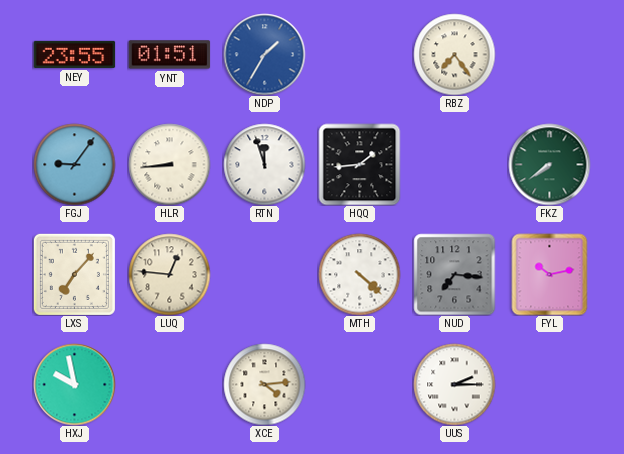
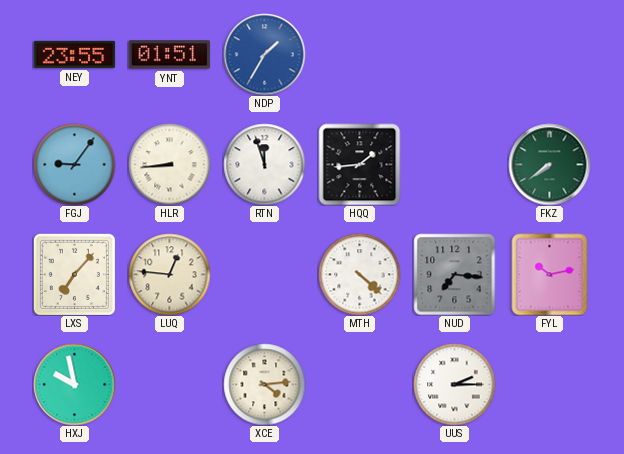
RBZ: 7:24 -> none
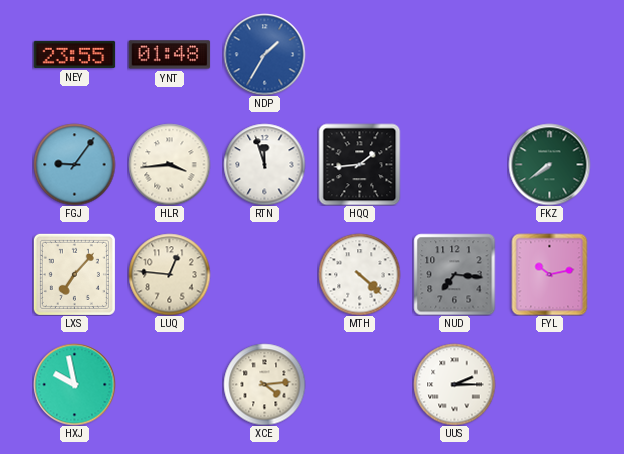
YNT: 01:51 -> 01:48
HLR: 8:44 -> 3:44
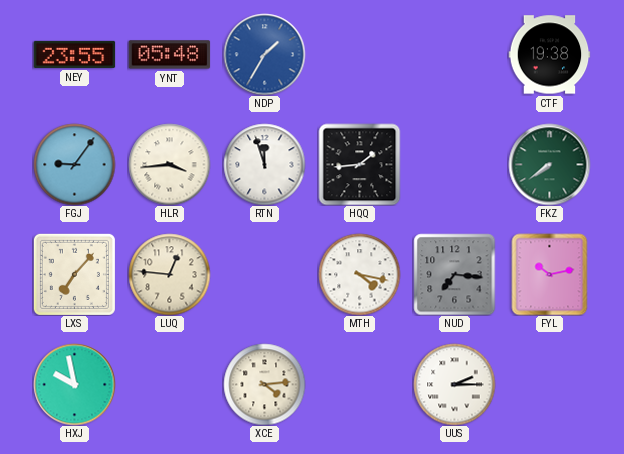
YNT: 01:48 -> 05:48
CTF: none -> 19:38
MTH: 4:22 -> 4:17
